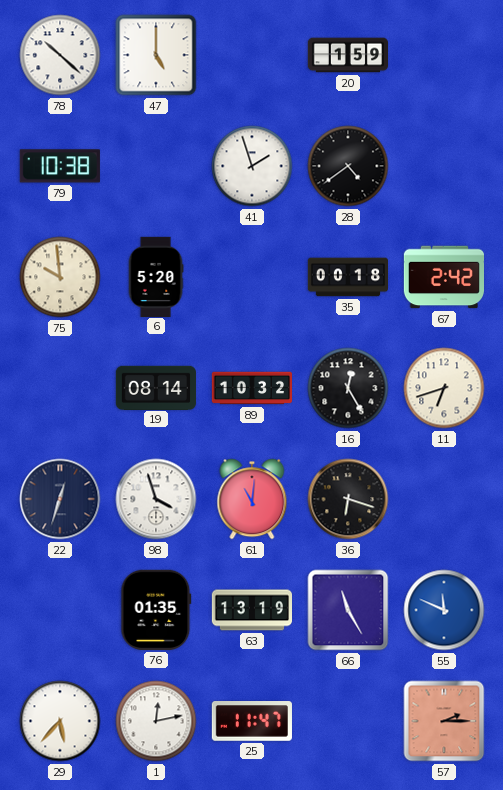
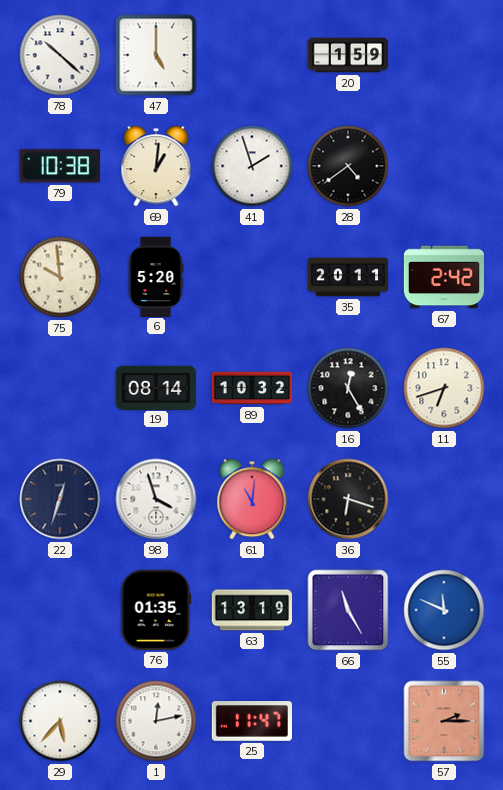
69: none -> 1:01
35: 00:18 -> 20:11
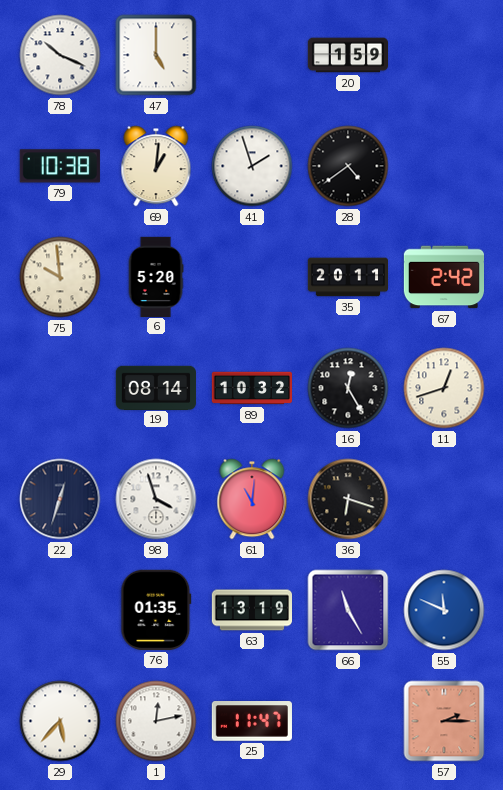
78: 10:22 -> 10:19
11: 6:42 -> 12:42
